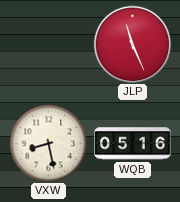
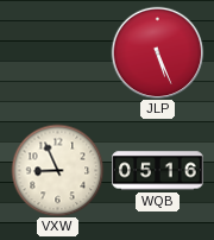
JLP: 11:26 -> 5:26
VXW: 8:28 -> 8:56
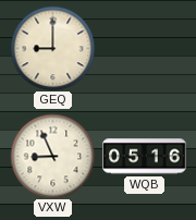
GEQ: none -> 9:00
JLP: 5:26 -> none
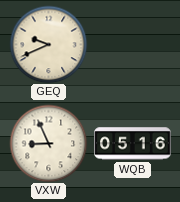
GEQ: 9:00 -> 9:41
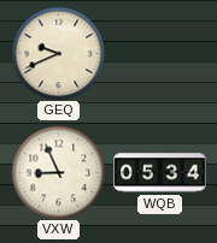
WQB: 05:16 -> 05:34
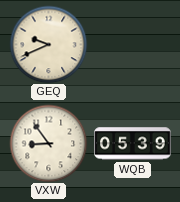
VXW: 8:56 -> 8:54
WQB: 05:34 -> 05:39
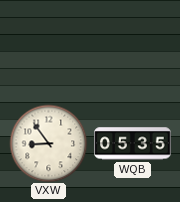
GEQ: 9:41 -> none
WQB: 05:39 -> 05:35
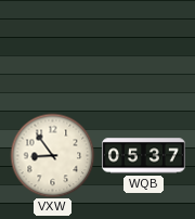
WQB: 05:35 -> 05:37
